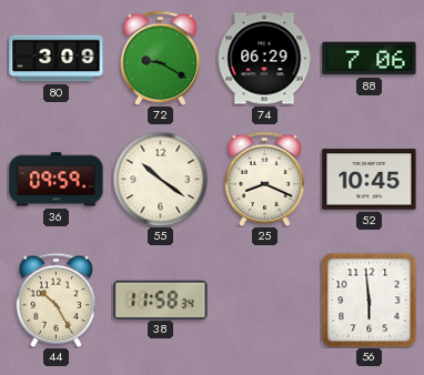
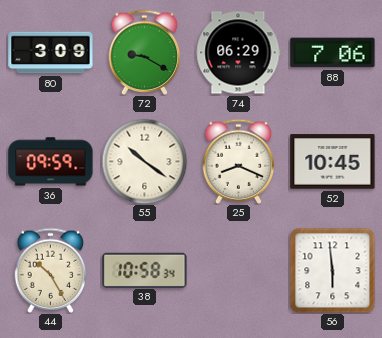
38: 11:58 -> 10:58
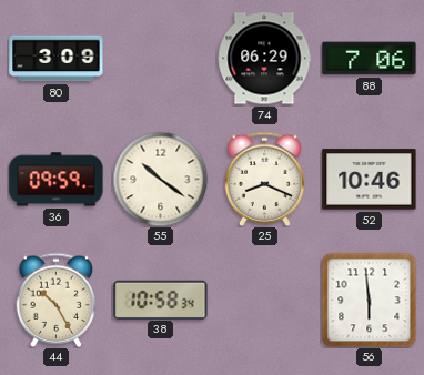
72: 9:20 -> none
52: 10:45 -> 10:46
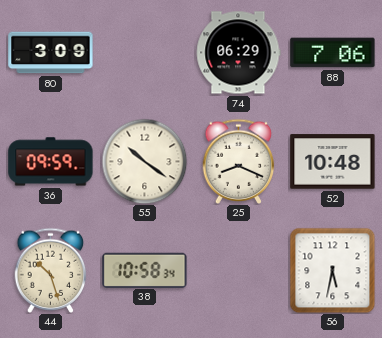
52: 10:46 -> 10:48
44: 10:25 -> 10:27
56: 5:59 -> 5:32
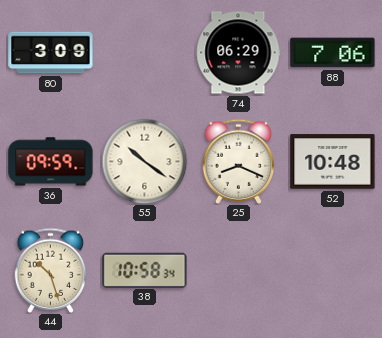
56: 5:32 -> none
